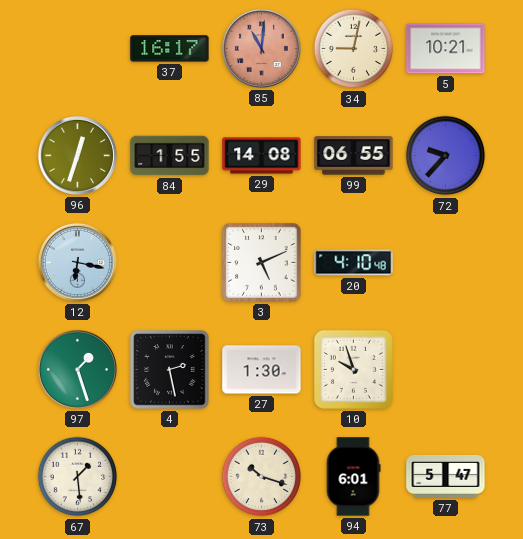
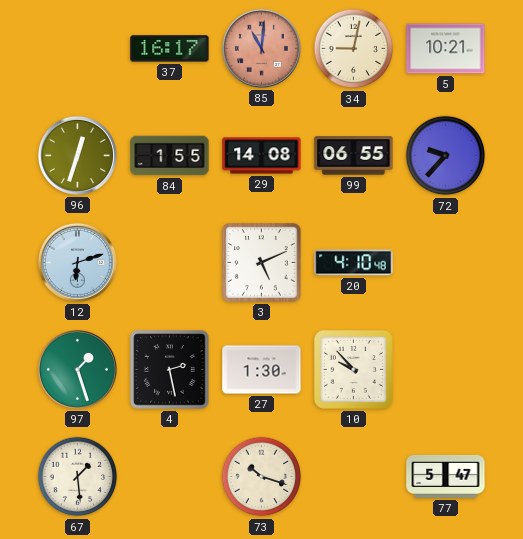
12: 6:17 -> 6:12
10: 9:57 -> 9:53
94: 6:01 -> none
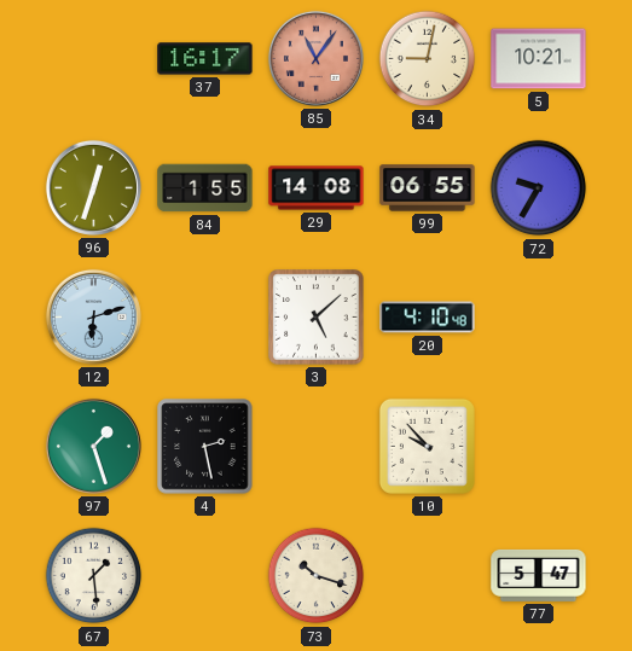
85: 11:01 -> 11:06
72: 9:37 -> 9:35
3: 5:11 -> 5:08
27: 1:30 -> none
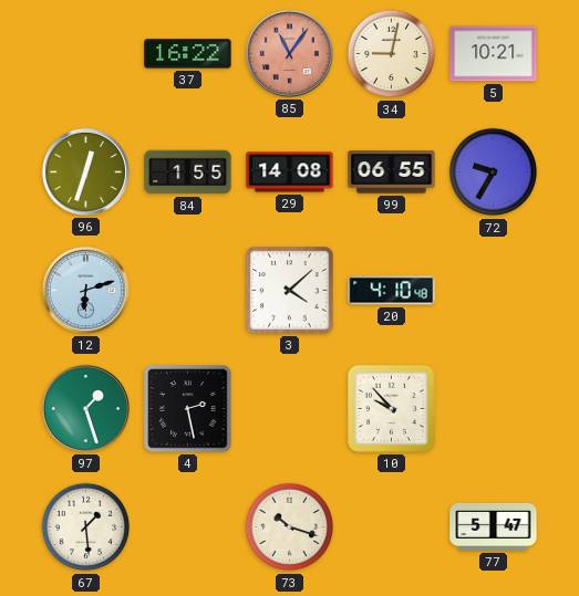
37: 16:17 -> 16:22
3: 5:08 -> 4:08
